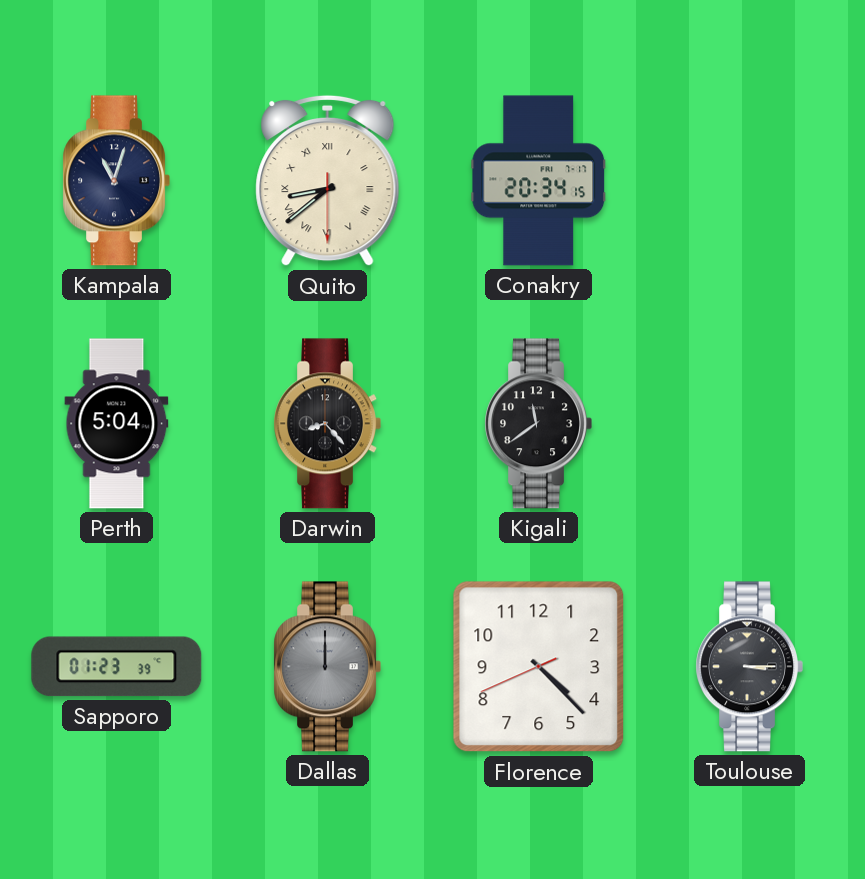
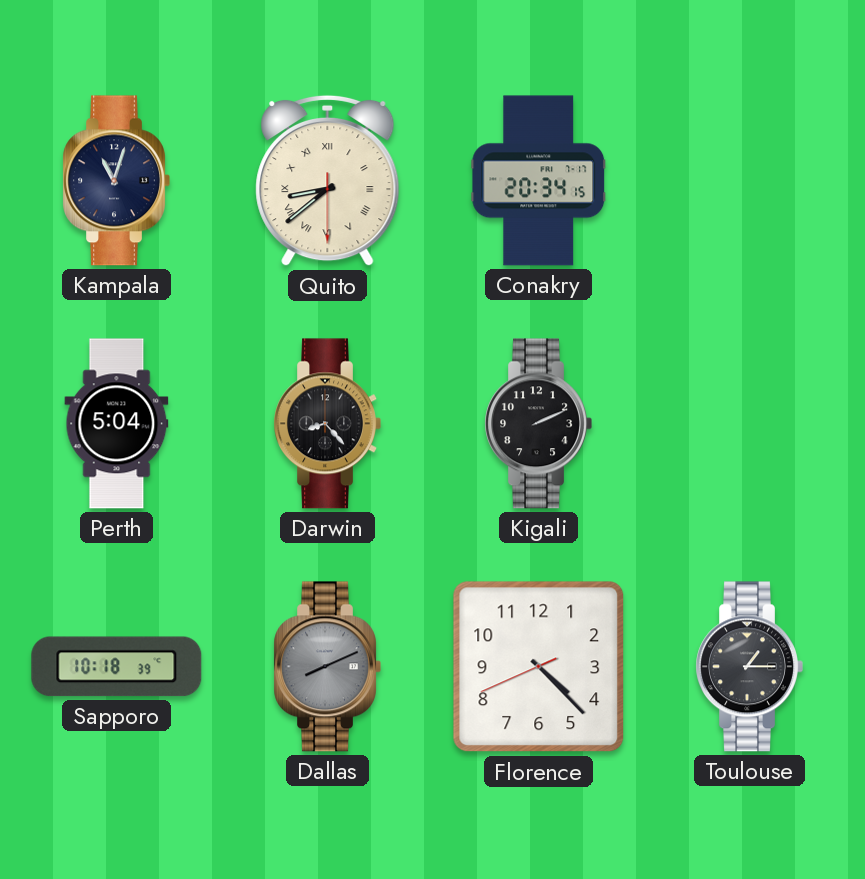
Kigali: 11:39 -> 2:11
Sapporo: 01:23 -> 10:18
Dallas: 12:00 -> 8:11
Toulouse: 3:15 -> 1:15
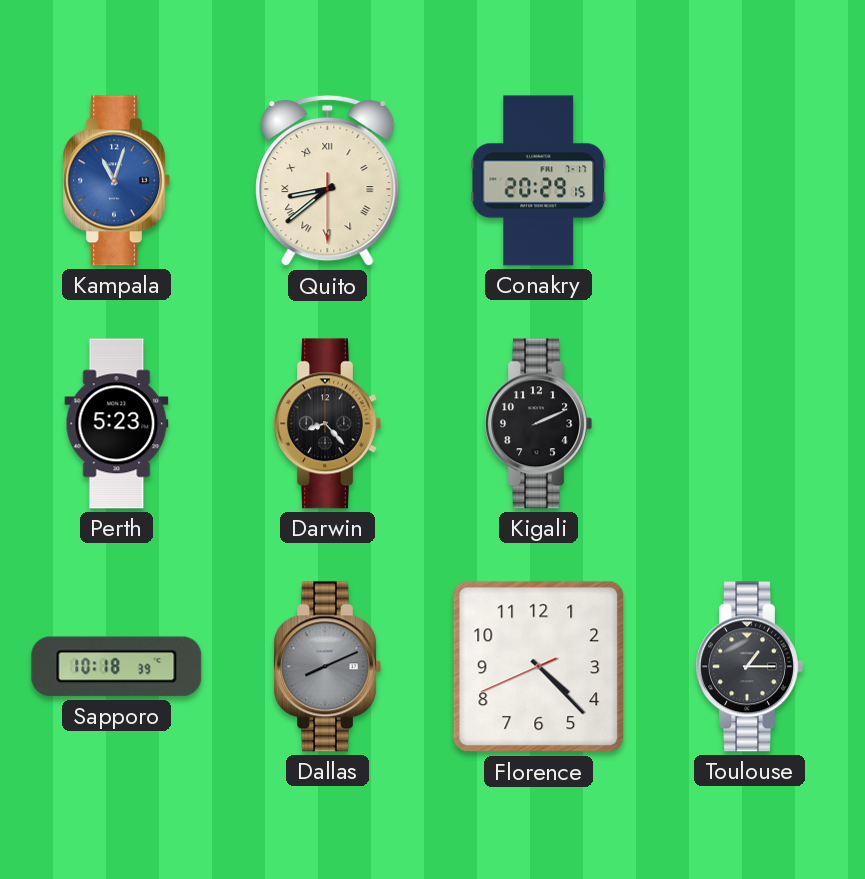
Kampala dial: navy -> blue
Conakry: 20:34 -> 20:29
Perth: 5:04 -> 5:23
